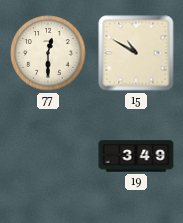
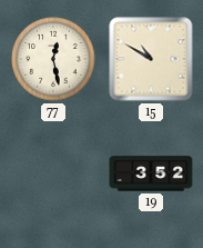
77: 12:30 -> 12:28
19: 3:49 -> 3:52
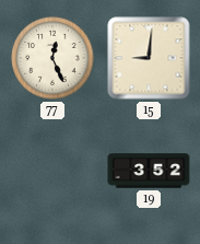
77: 12:28 -> 12:26
15: 10:50 -> 9:01
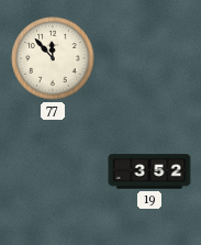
77: 12:26 -> 11:53
15: 9:01 -> none
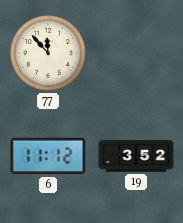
6: none -> 11:12
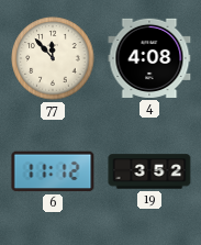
4: none -> 4:08
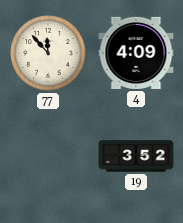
4: 4:08 -> 4:09
6: 11:12 -> none
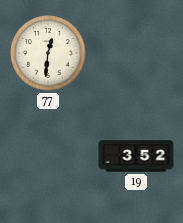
77: 11:53 -> 12:31
4: 4:09 -> none
